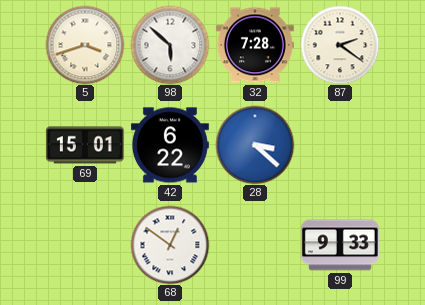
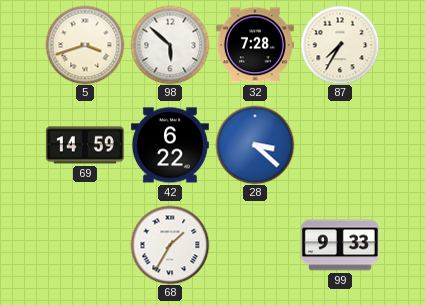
87: 2:21 -> 7:35
69: 15:01 -> 14:59
68: 12:51 -> 1:35
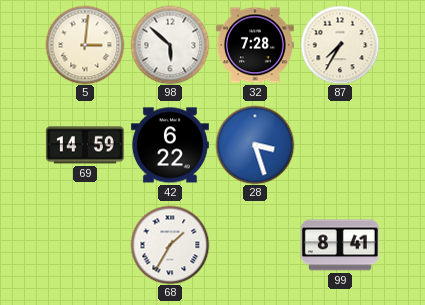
5: 3:42 -> 3:01
28: 3:22 -> 3:27
99: 9:33 -> 8:41
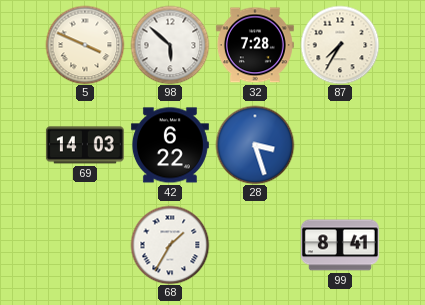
5: 3:01 -> 3:49
69: 14:59 -> 14:03
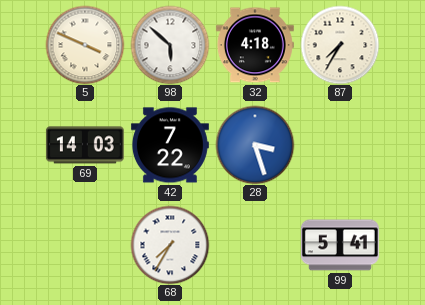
32: 7:28 -> 4:18
42: 6:22 -> 7:22
68: 1:35 -> 7:35
99: 8:41 -> 5:41
